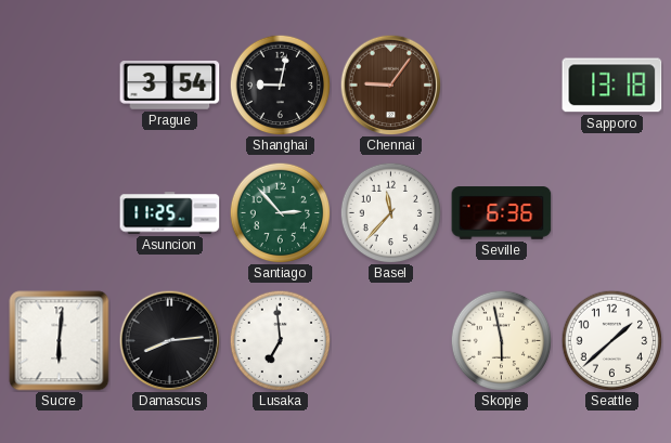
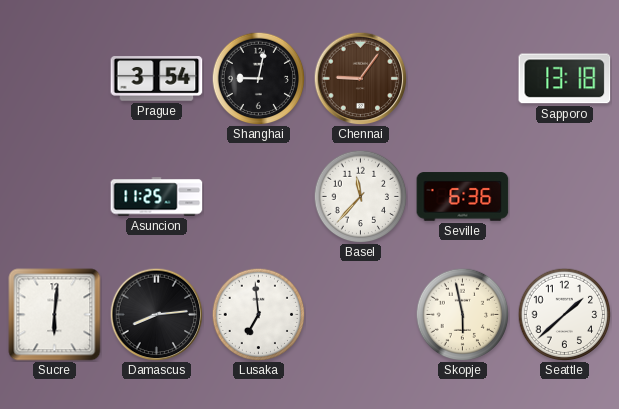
Santiago: 2:53 -> none
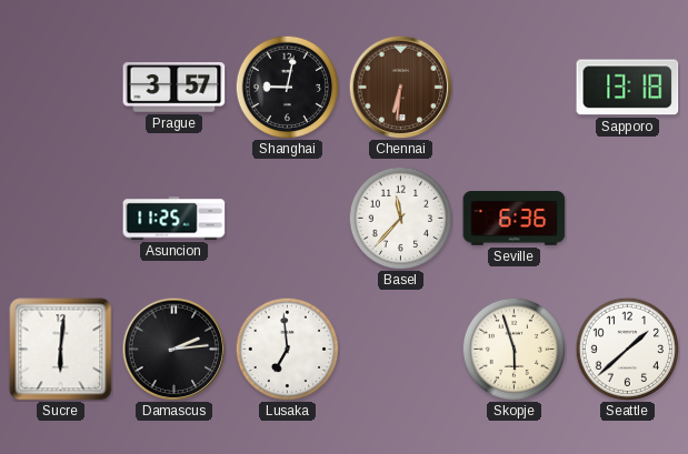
Prague: 3:54 -> 3:57
Chennai: 9:06 -> 6:31
Damascus: 8:14 -> 2:14
Skopje: 5:58 -> 5:57
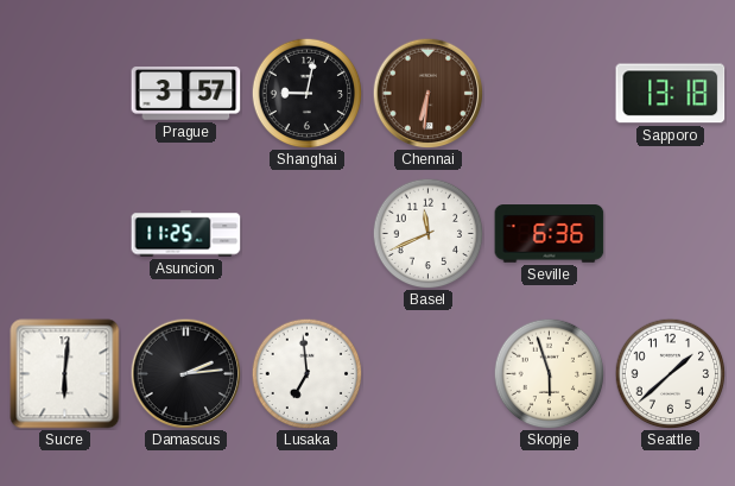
Basel: 11:37 -> 11:41
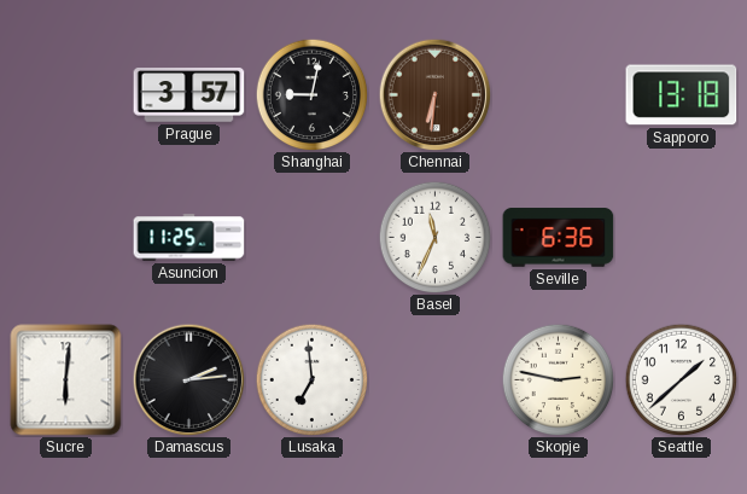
Basel: 11:41 -> 11:34
Skopje: 5:57 -> 2:47
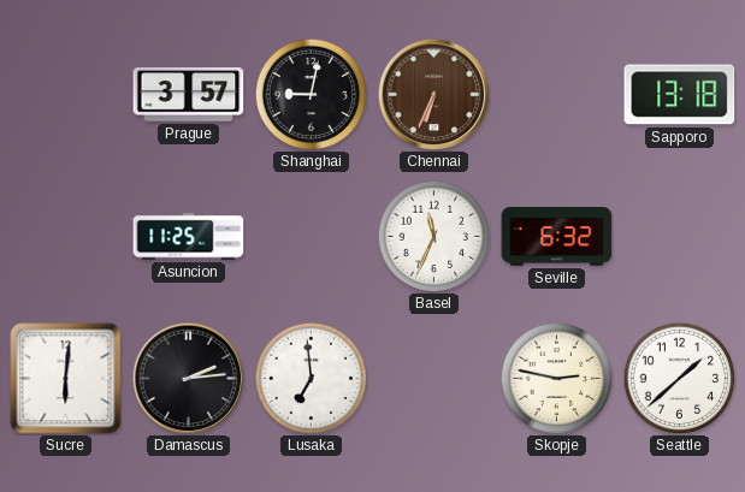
Chennai: 6:31 -> 6:34
Seville: 6:36 -> 6:32
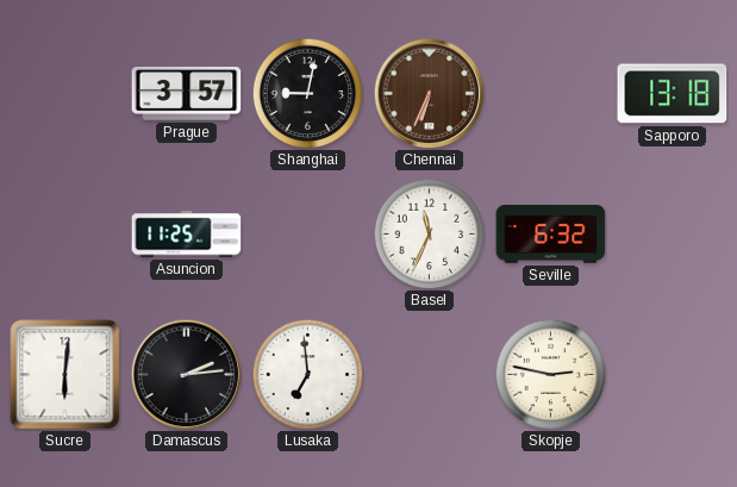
Seattle: 1:38 -> none
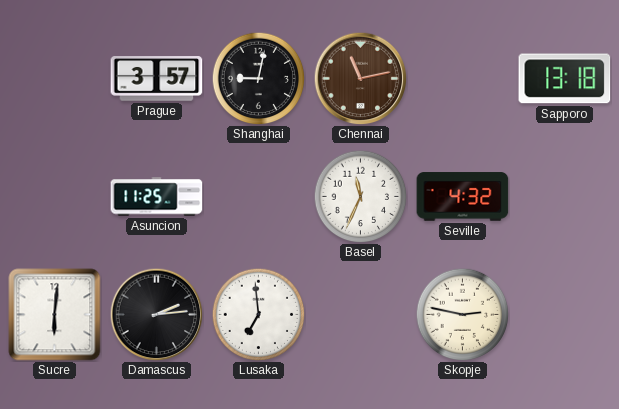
Chennai: 6:34 -> 11:13
Seville: 6:32 -> 4:32
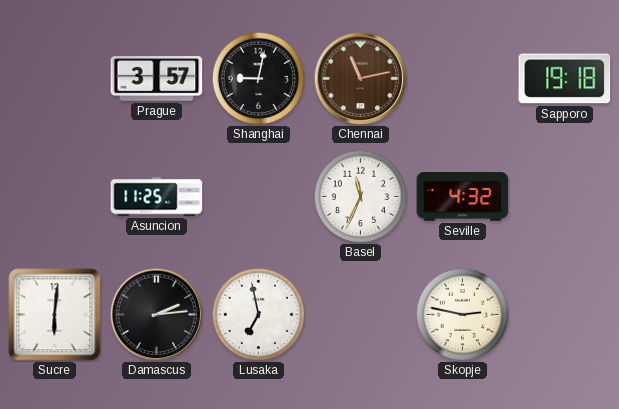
Sapporo: 13:18 -> 19:18
Lusaka: 6:59 -> 6:58
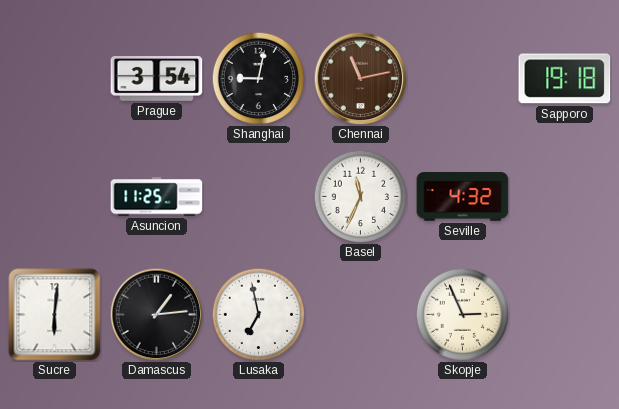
Prague: 3:57 -> 3:54
Damascus: 2:14 -> 1:14
Skopje: 2:47 -> 2:56
